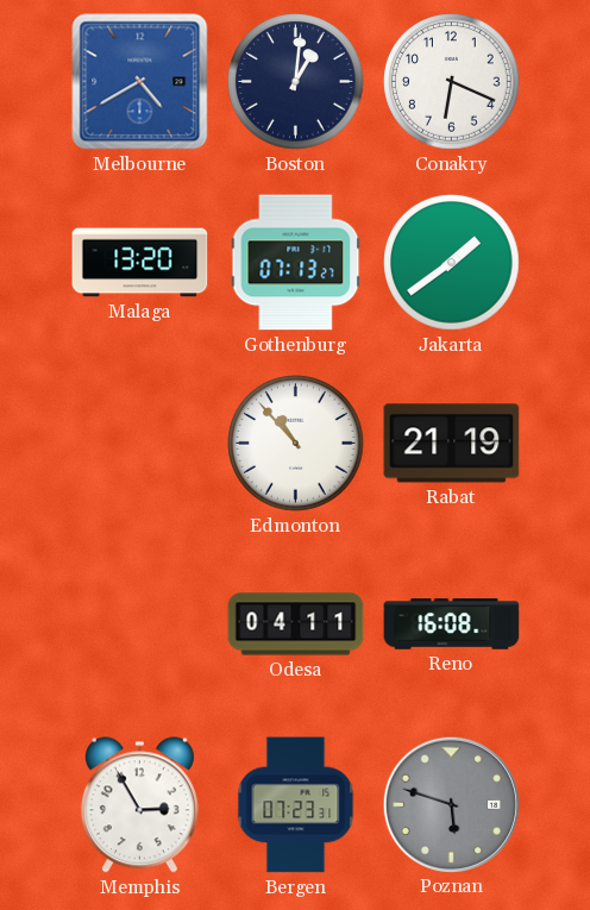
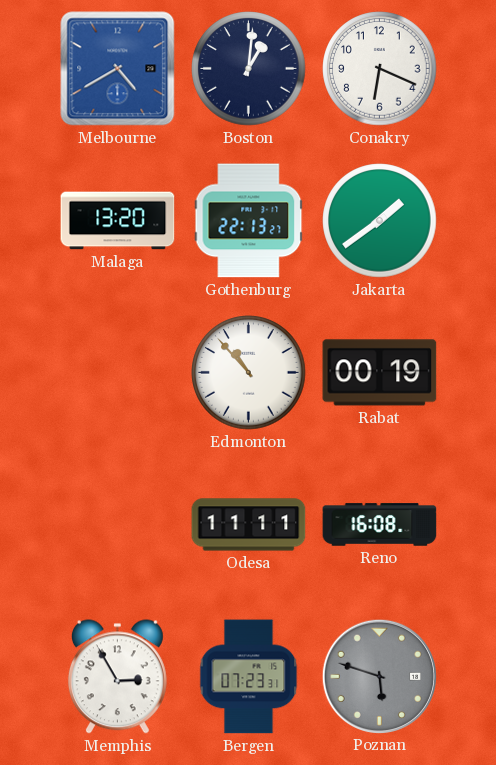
Gothenburg: 07:13 -> 22:13
Rabat: 21:19 -> 00:19
Odesa: 04:11 -> 11:11
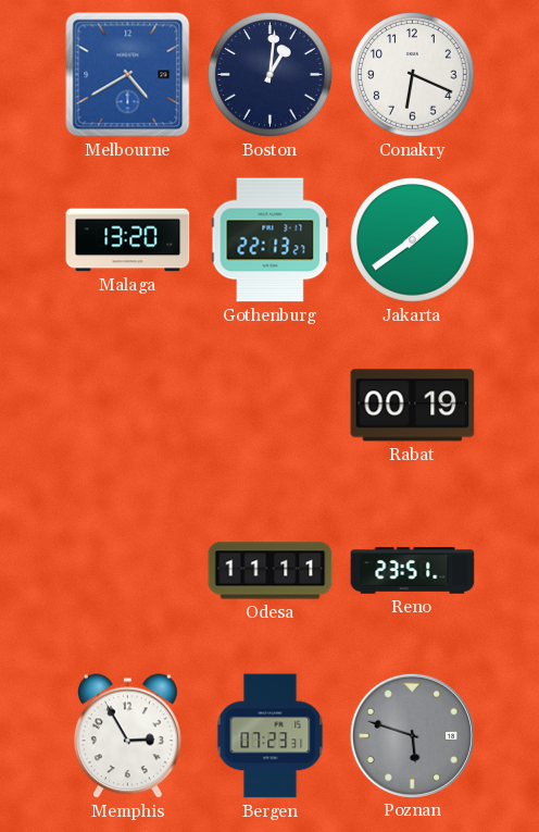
Edmonton: 10:53 -> none
Reno: 16:08 -> 23:51
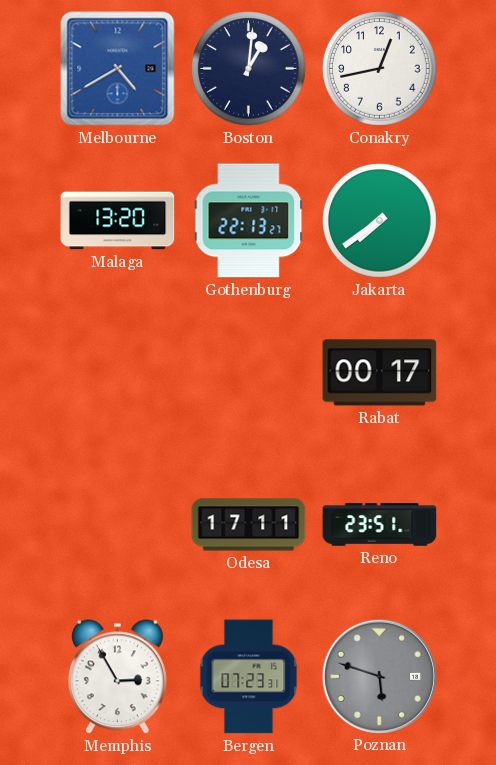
Conakry: 6:19 -> 12:43
Jakarta: 1:39 -> 7:39
Rabat: 00:19 -> 00:17
Odesa: 11:11 -> 17:11
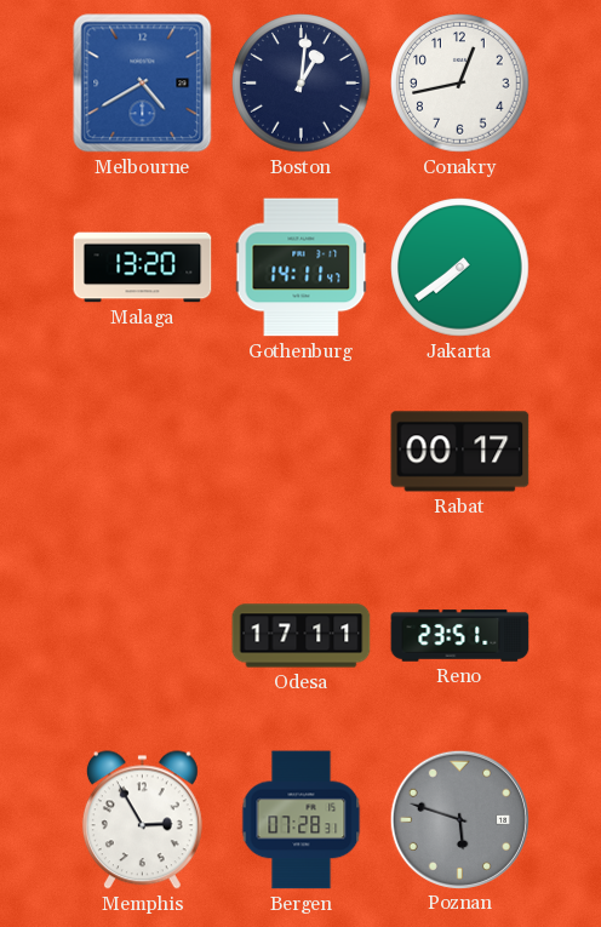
Gothenburg: 22:13 -> 14:11
Bergen: 07:23 -> 07:28
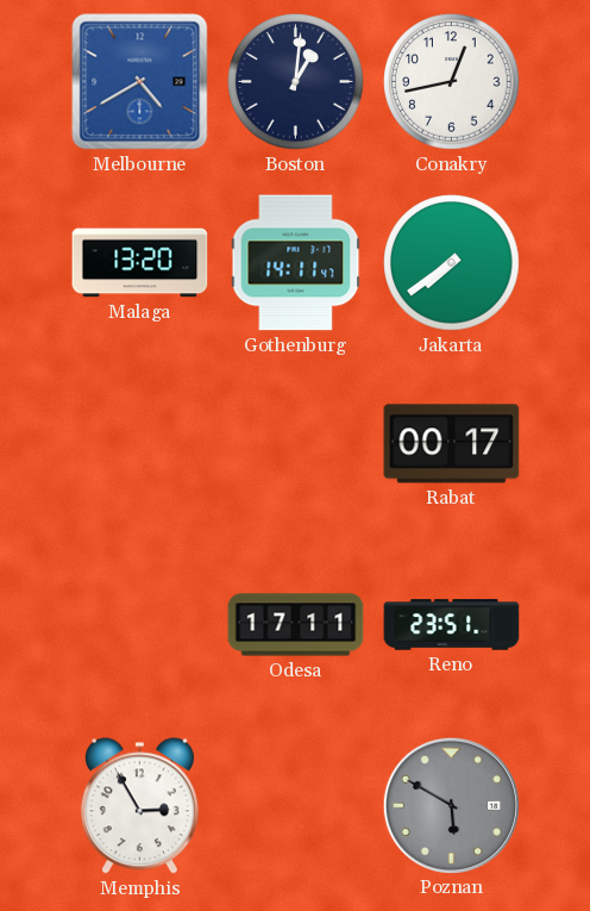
Bergen: 07:28 -> none
Poznan: 5:48 -> 5:50
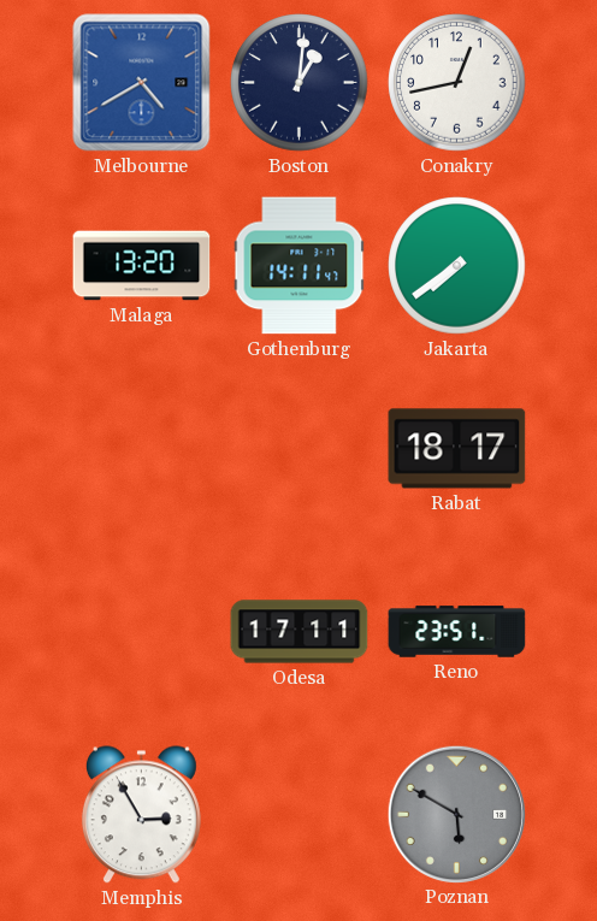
Rabat: 00:17 -> 18:17
